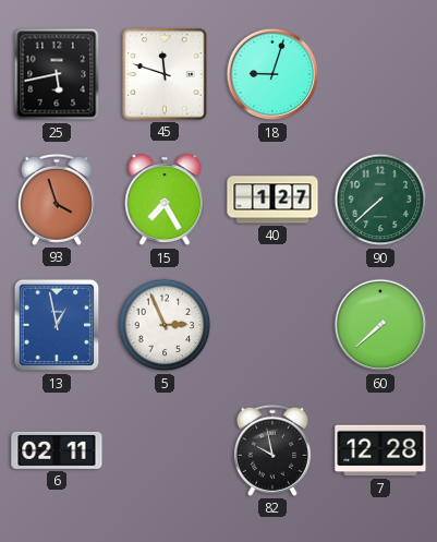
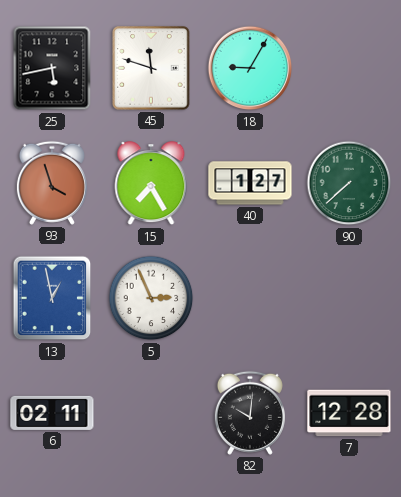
18: 9:03 -> 9:05
60: 7:38 -> none
82: 9:58 -> 10:01
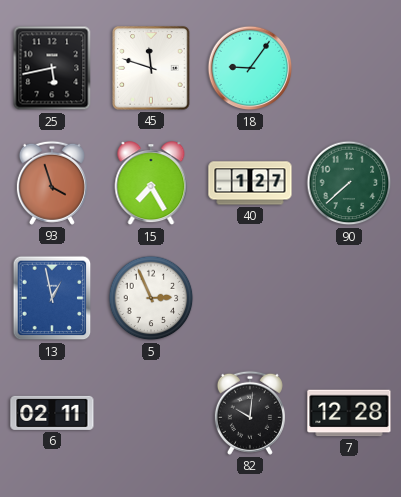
18: 9:05 -> 9:06
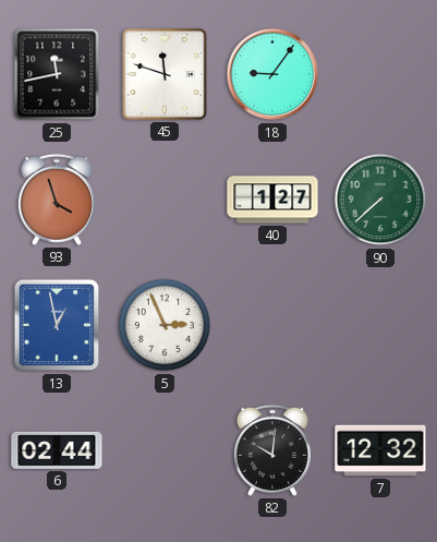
25: 5:43 -> 11:43
15: 7:25 -> none
6: 02:11 -> 02:44
7: 12:28 -> 12:32
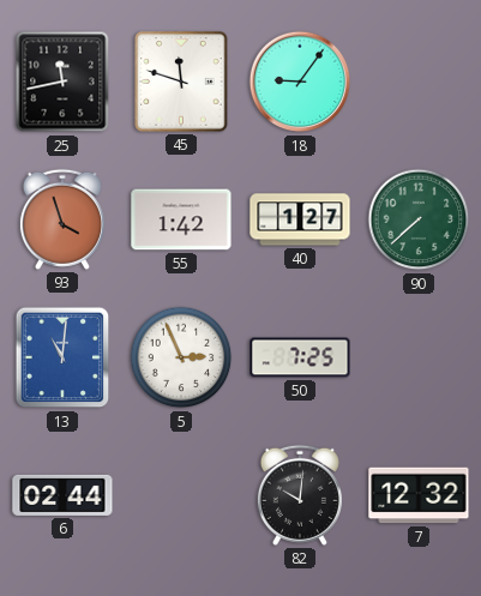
55: none -> 1:42
13: 12:58 -> 11:01
50: none -> 7:25
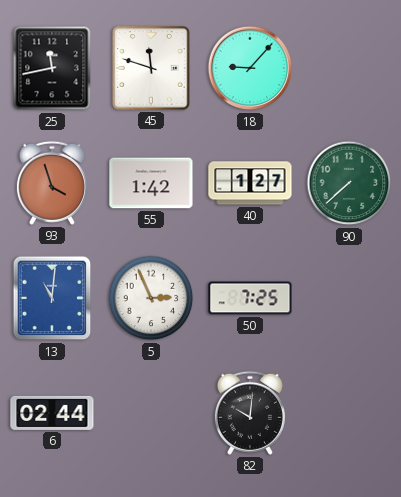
18: 9:06 -> 9:07
7: 12:32 -> none
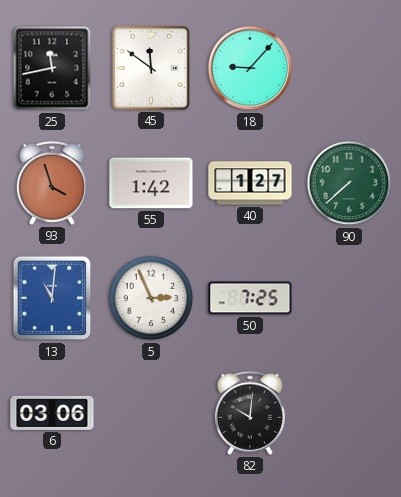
45: 11:48 -> 11:51
6: 02:44 -> 03:06
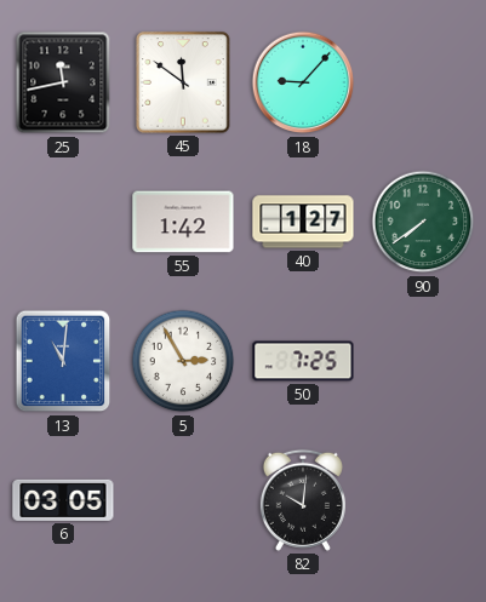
93: 3:57 -> none
90: 7:38 -> 7:39
5: 2:56 -> 2:55
6: 03:06 -> 03:05
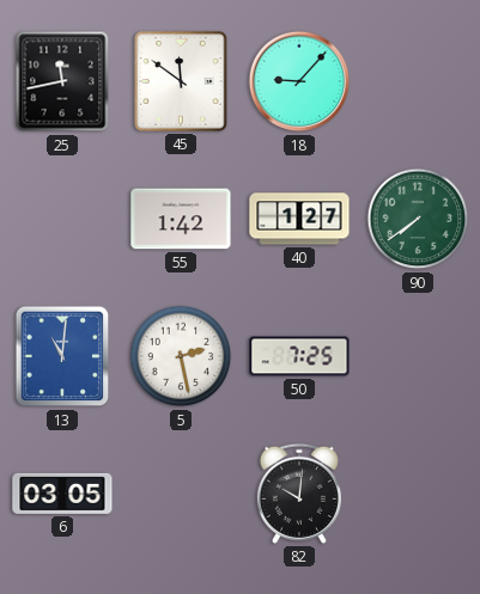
5: 2:55 -> 2:28
